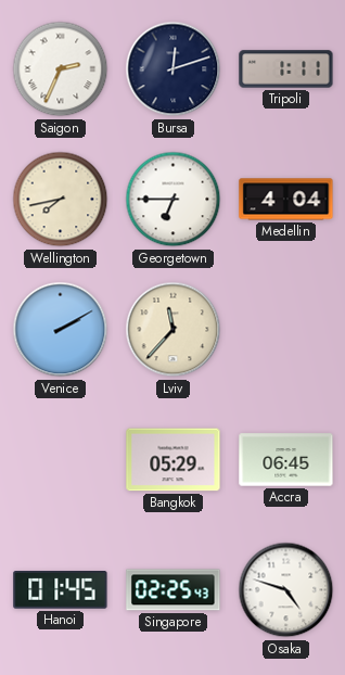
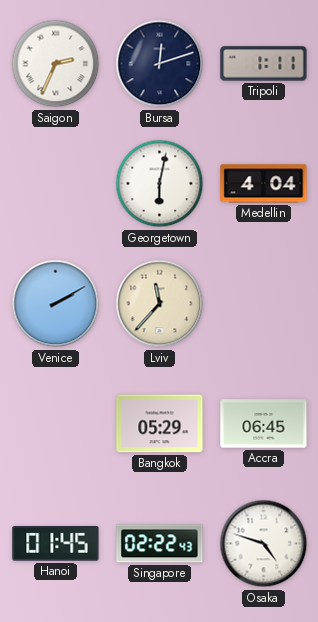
Wellington: 7:43 -> none
Georgetown: 6:45 -> 6:02
Singapore: 02:25 -> 02:22
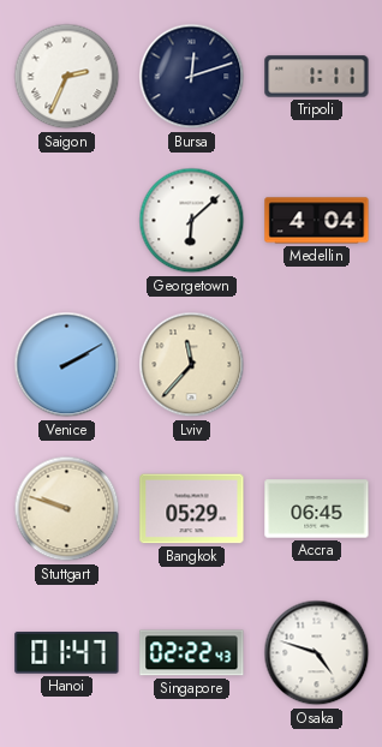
Georgetown: 6:02 -> 6:08
Stuttgart: none -> 9:48
Hanoi: 01:45 -> 01:47
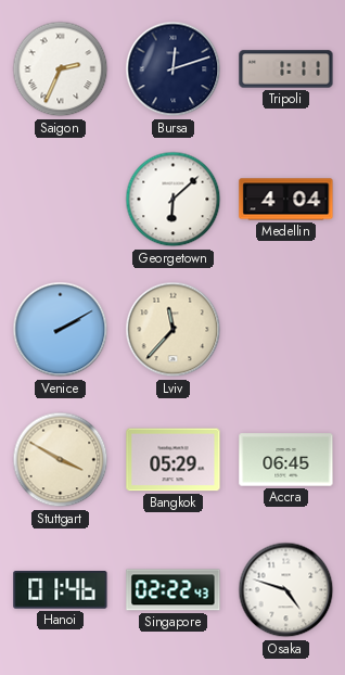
Stuttgart: 9:48 -> 3:50
Hanoi: 01:47 -> 01:46
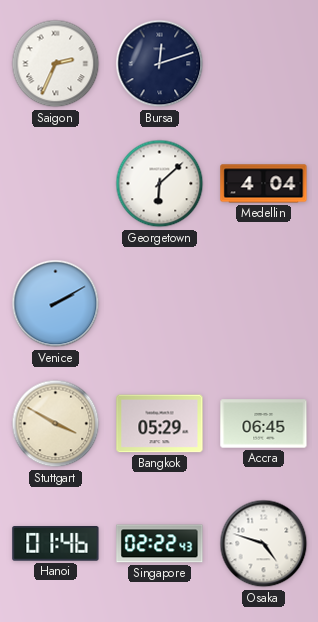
Tripoli: 1:11 -> none
Lviv: 11:37 -> none
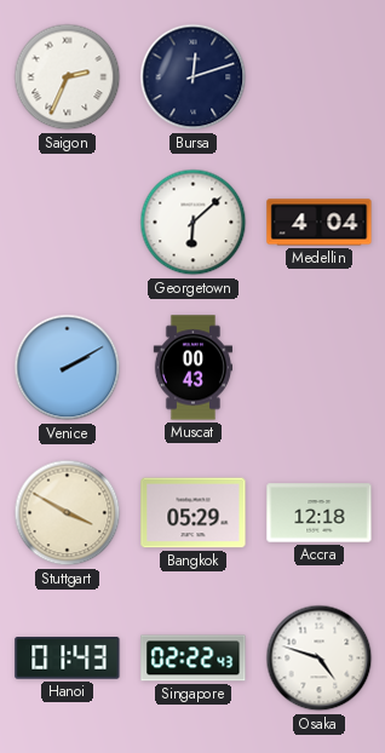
Muscat: none -> 00:43
Accra: 06:45 -> 12:18
Hanoi: 01:46 -> 01:43
